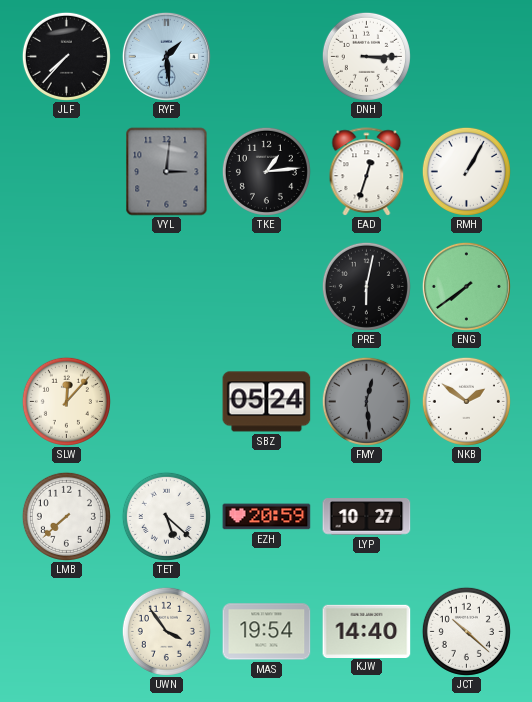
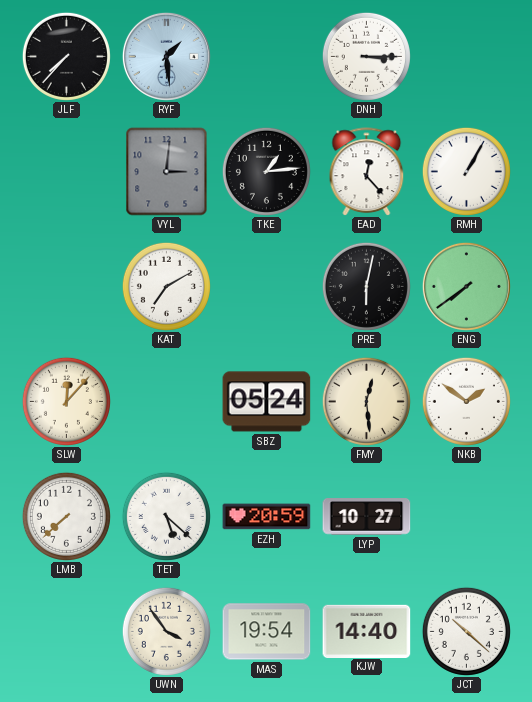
EAD: 12:33 -> 12:23
KAT: none -> 7:10
FMY dial: grey -> cream
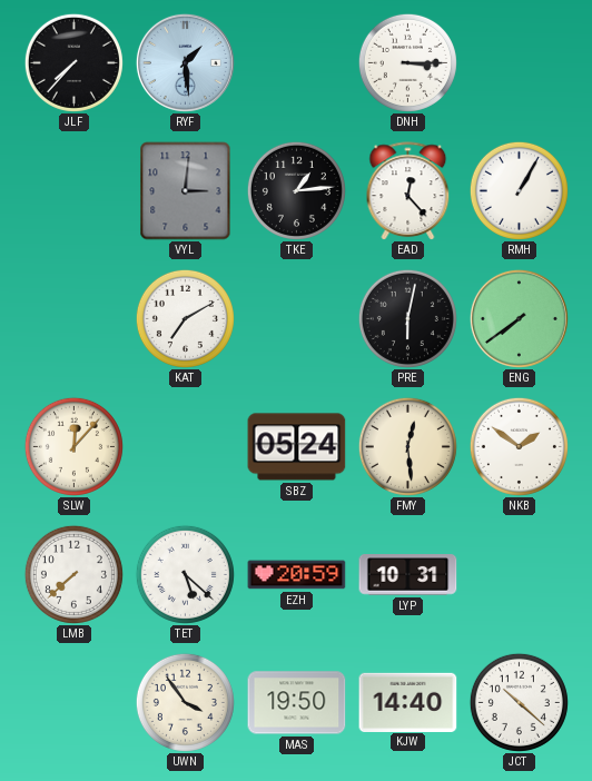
LYP: 10:27 -> 10:31
MAS: 19:54 -> 19:50
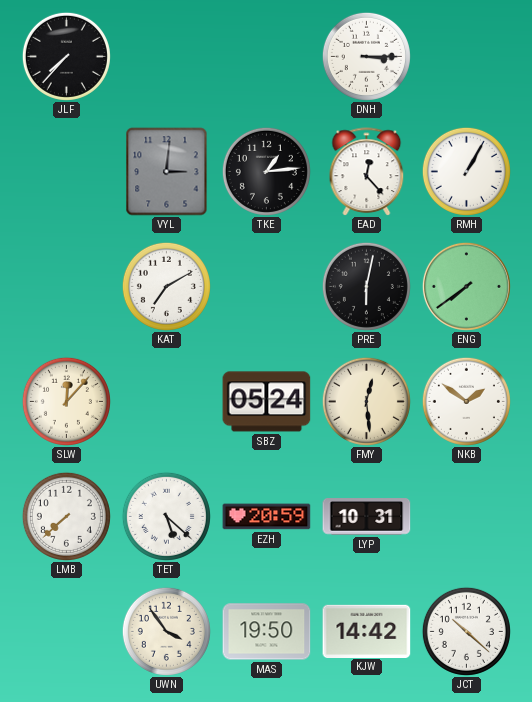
RYF: 1:29 -> none
KJW: 14:40 -> 14:42
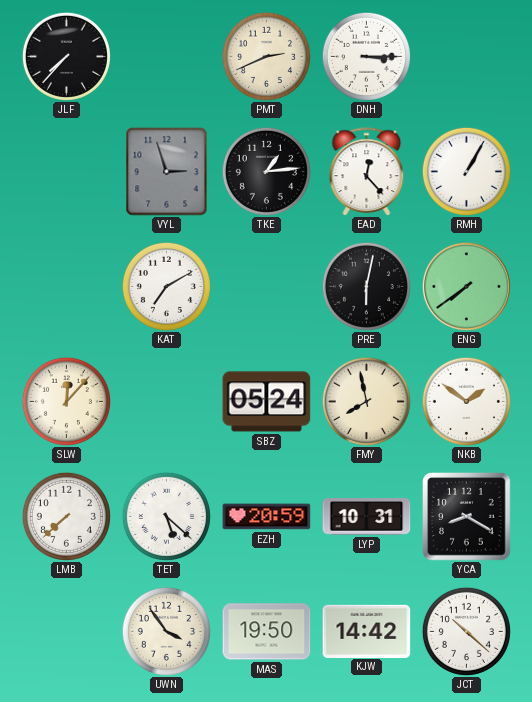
PMT: none -> 2:41
VYL: 3:01 -> 2:57
FMY: 12:29 -> 7:58
YCA: none -> 8:20
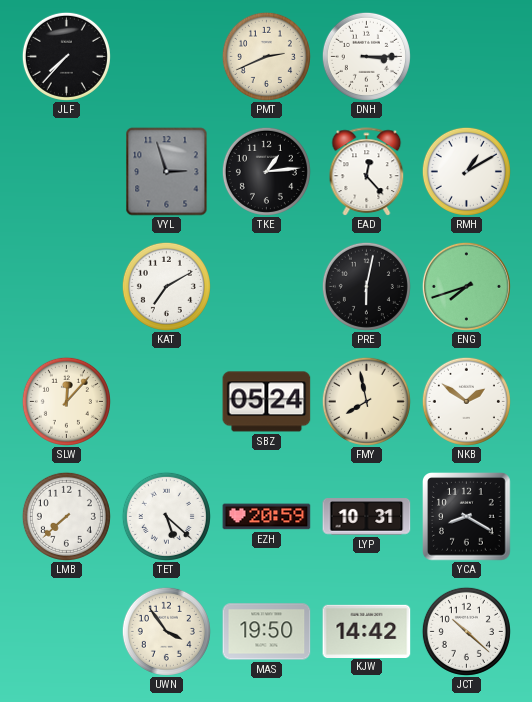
RMH: 1:05 -> 1:10
ENG: 7:39 -> 7:42
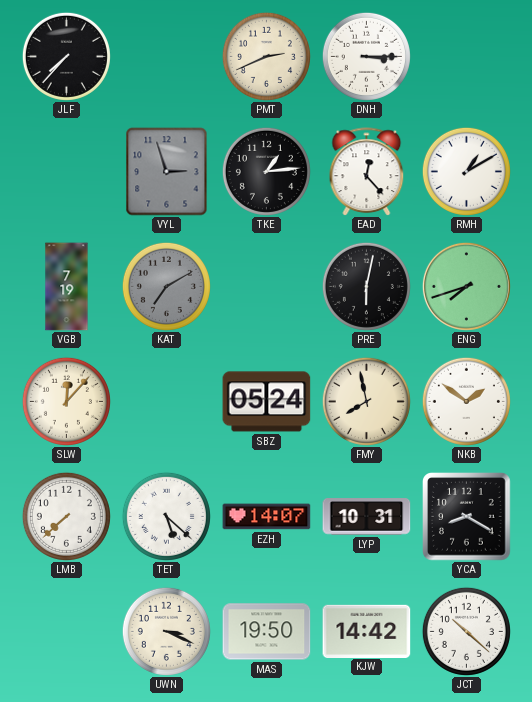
VGB: none -> 7:19
KAT dial: white -> grey
EZH: 20:59 -> 14:07
UWN: 3:54 -> 3:19
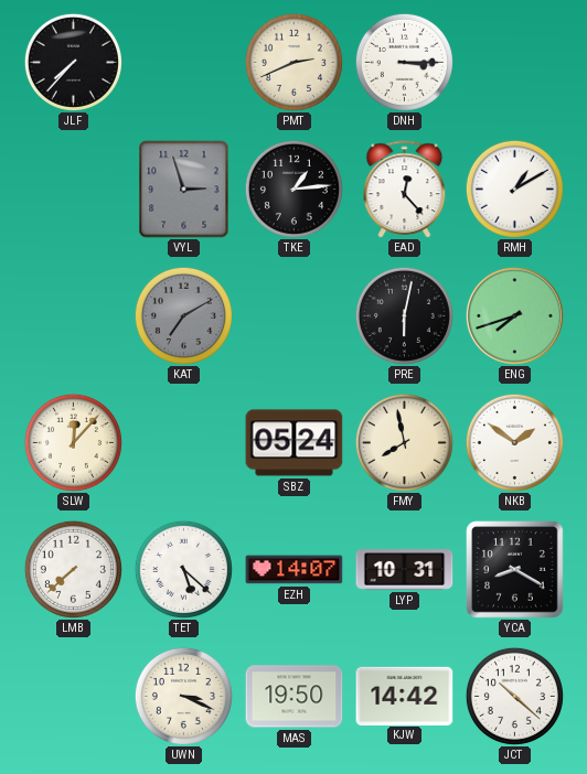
VGB: 7:19 -> none
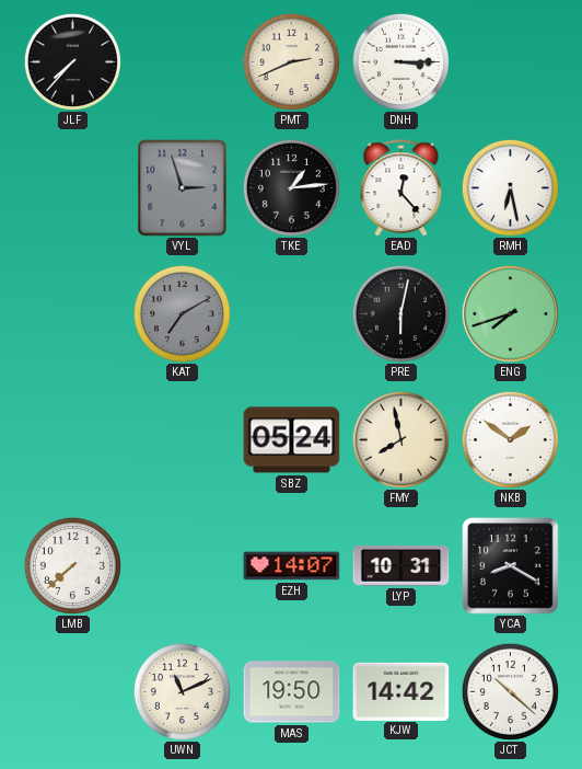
RMH: 1:10 -> 6:28
SLW: 12:07 -> none
TET: 5:22 -> none
UWN: 3:19 -> 11:11
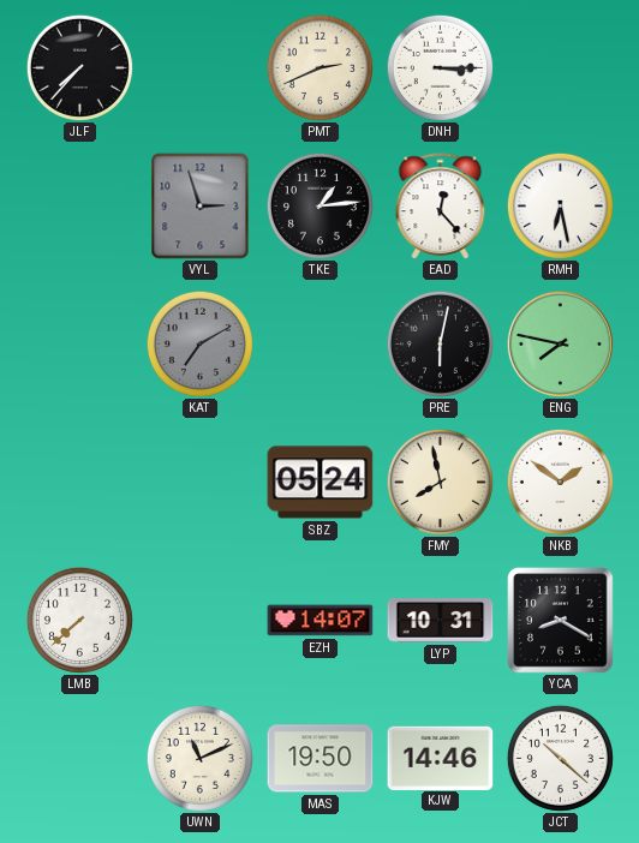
ENG: 7:42 -> 7:47
KJW: 14:42 -> 14:46
